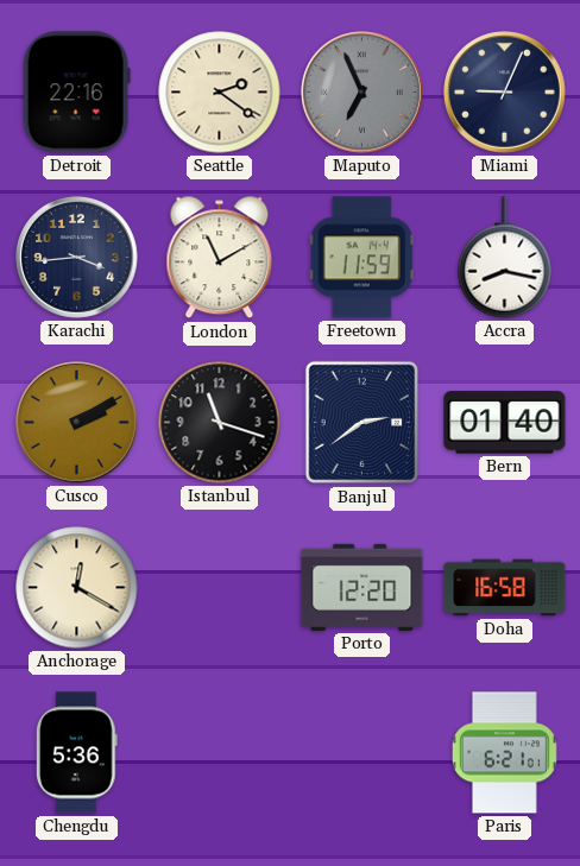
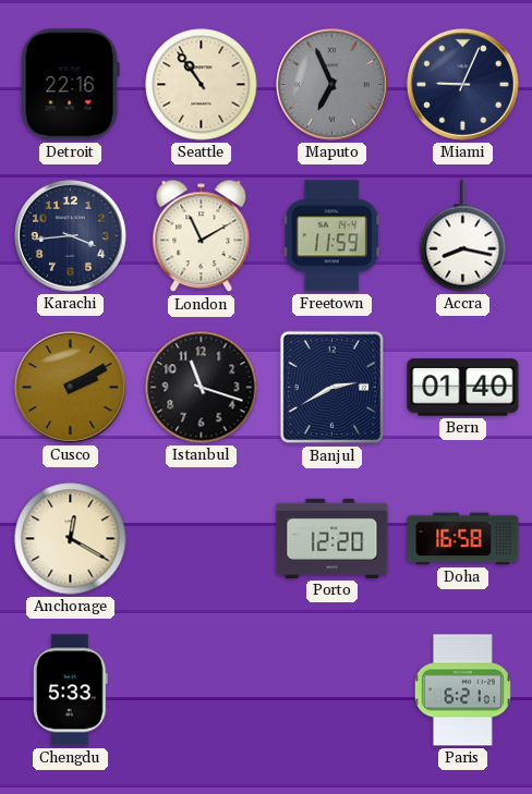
Seattle: 2:21 -> 10:54
Banjul: 2:39 -> 2:40
Chengdu: 5:36 -> 5:33
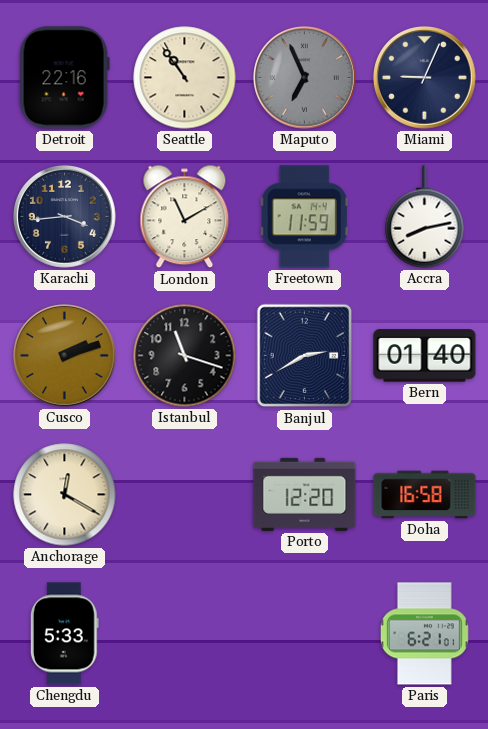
Accra: 8:17 -> 8:13
Cusco: 2:10 -> 2:12
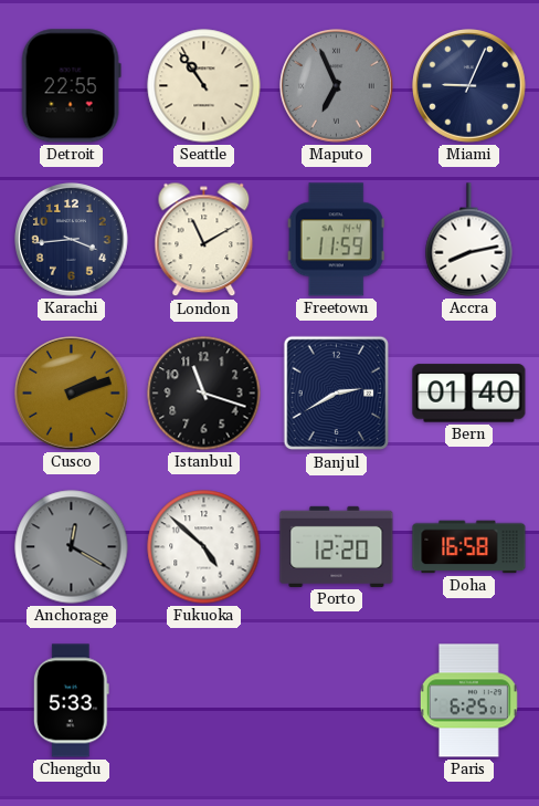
Detroit: 22:16 -> 22:55
Anchorage dial: cream -> grey
Fukuoka: none -> 4:52
Paris: 6:21 -> 6:25
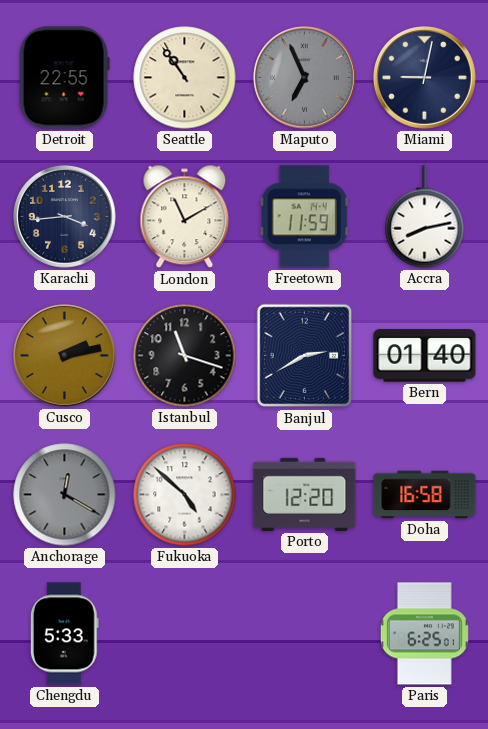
Miami: 9:04 -> 9:02
Cusco: 2:12 -> 2:13
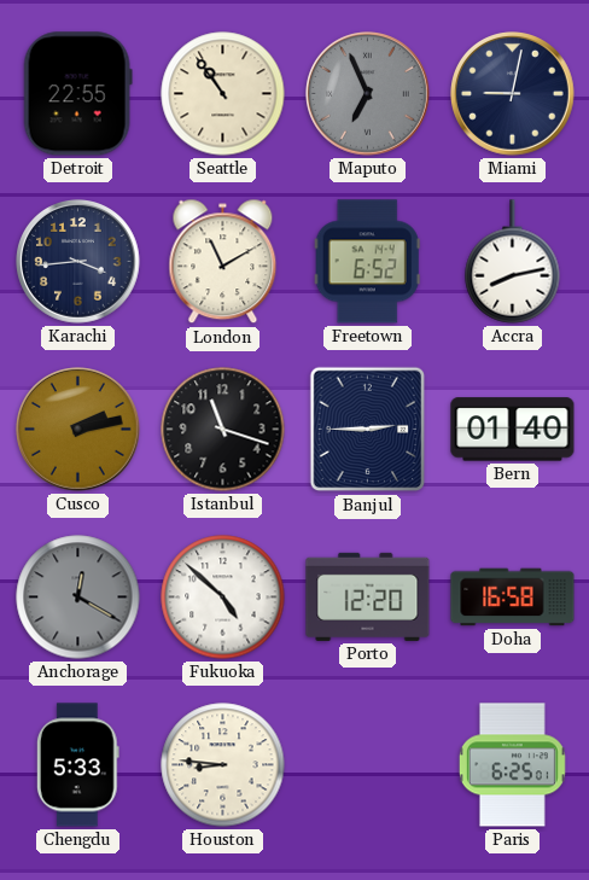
Freetown: 11:59 -> 6:52
Banjul: 2:40 -> 2:45
Houston: none -> 8:46
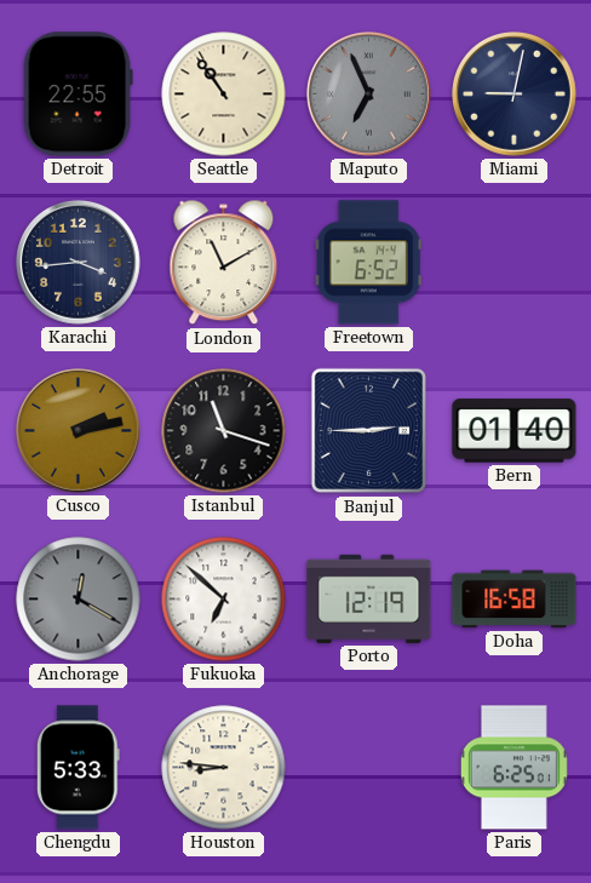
Accra: 8:13 -> none
Fukuoka: 4:52 -> 6:52
Porto: 12:20 -> 12:19
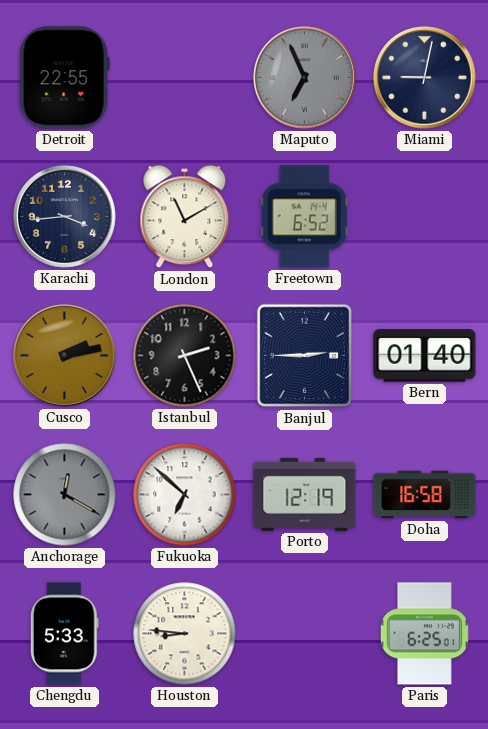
Seattle: 10:54 -> none
Istanbul: 11:18 -> 2:26
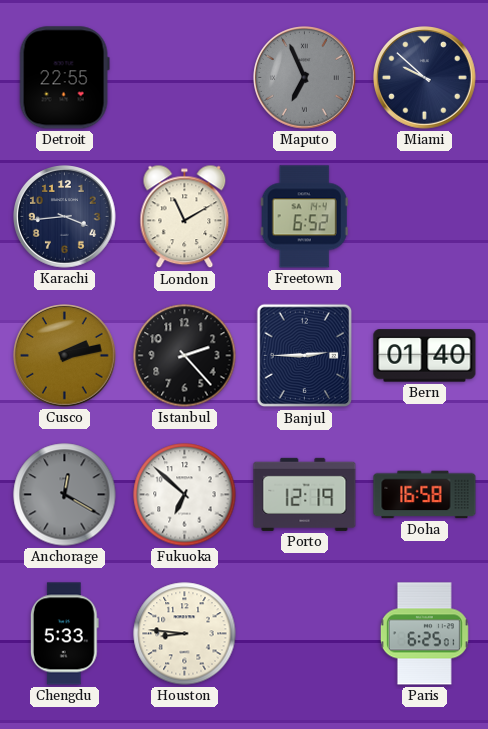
Miami: 9:02 -> 9:52
Istanbul: 2:26 -> 2:23
